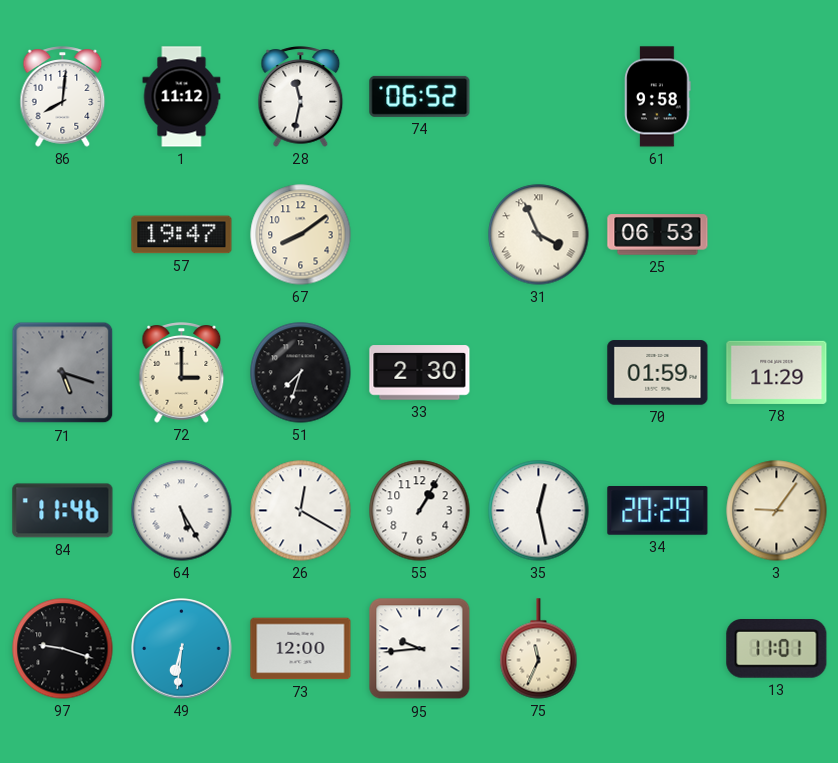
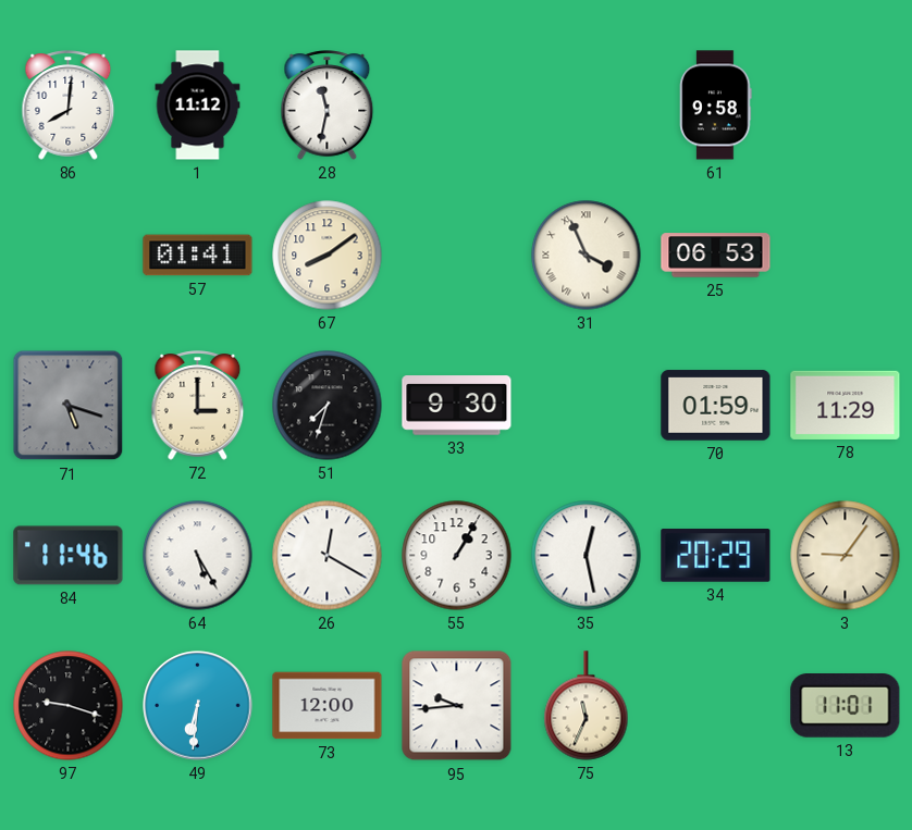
74: 06:52 -> none
57: 19:47 -> 01:41
33: 2:30 -> 9:30
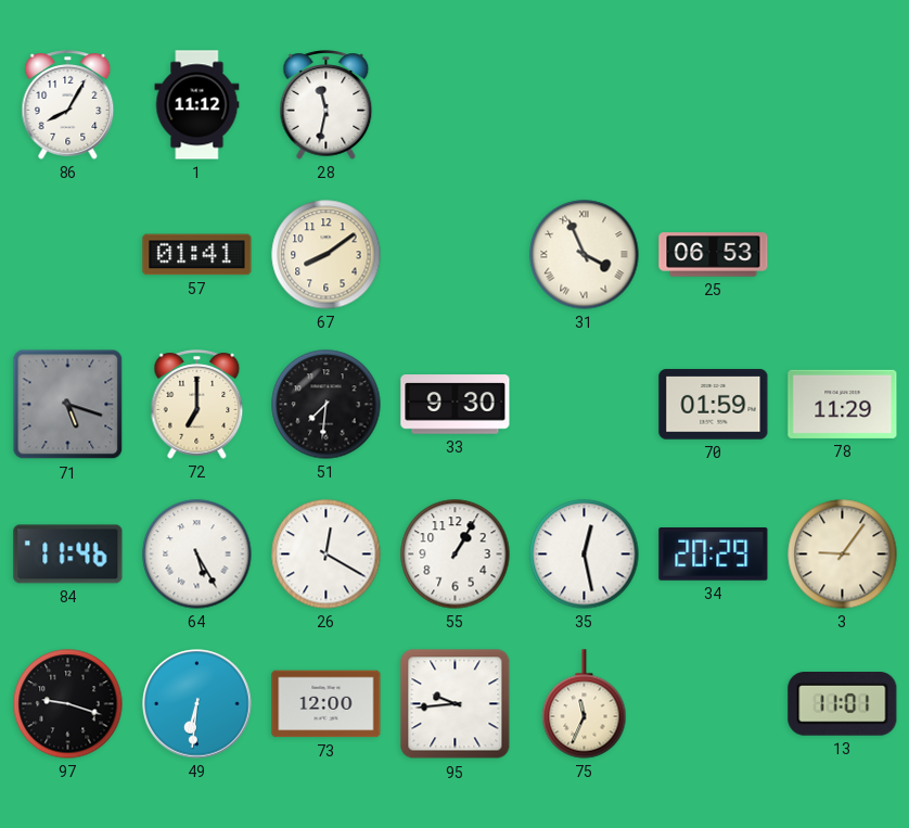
86: 8:01 -> 8:05
61: 9:58 -> none
72: 3:00 -> 7:00
51: 7:33 -> 7:31
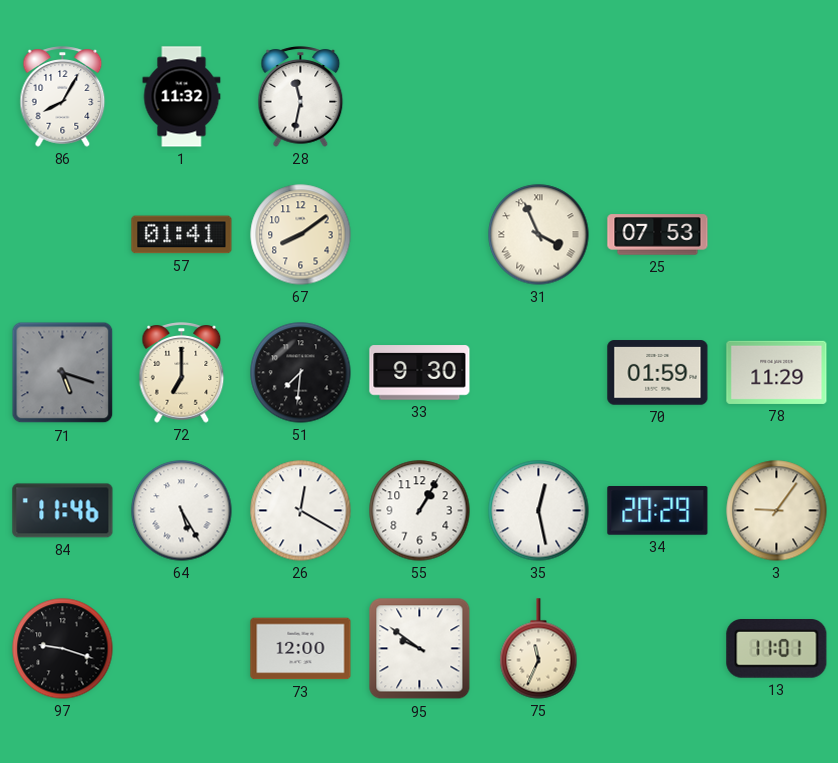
1: 11:12 -> 11:32
25: 06:53 -> 07:53
49: 6:31 -> none
95: 9:44 -> 9:51
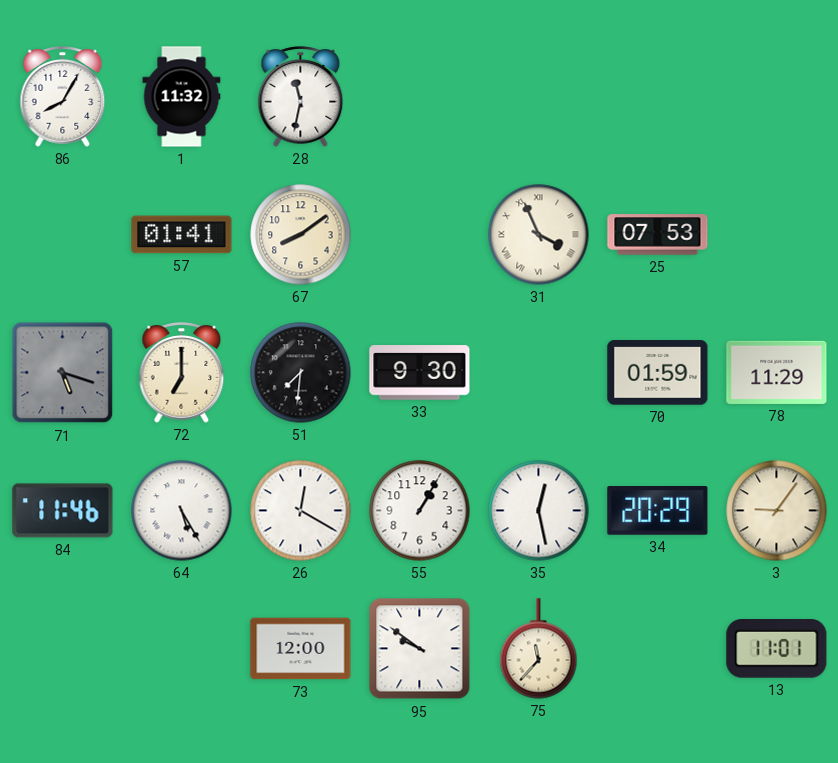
97: 9:18 -> none
75: 11:34 -> 11:37
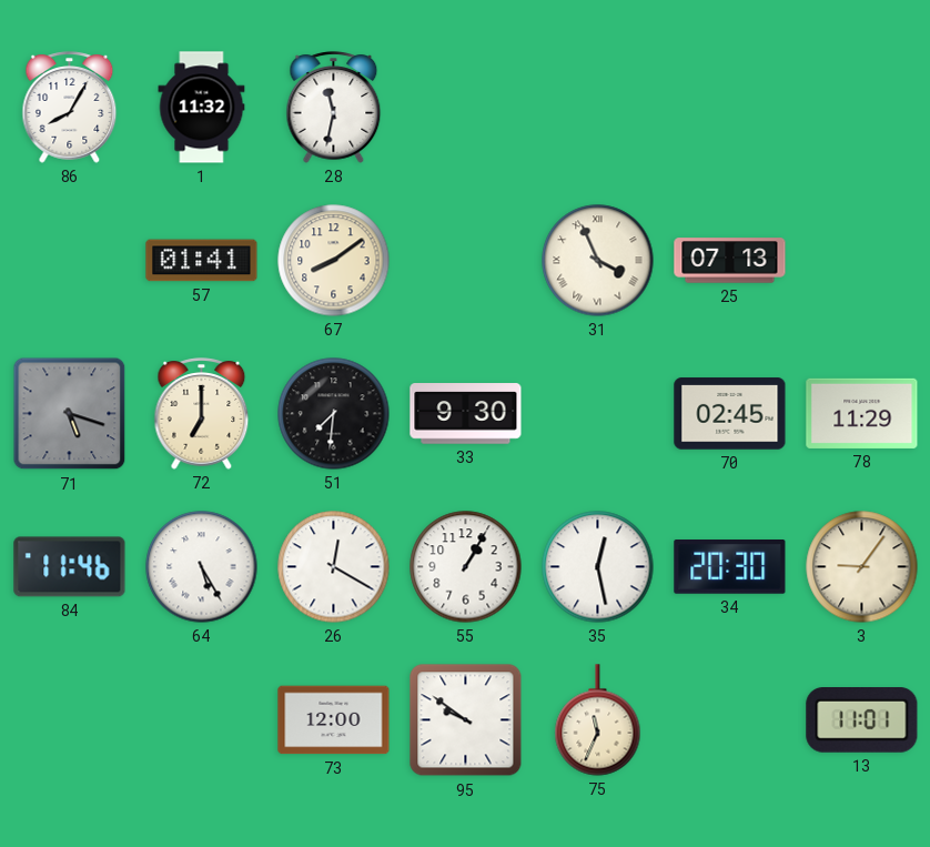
25: 07:53 -> 07:13
70: 01:59 -> 02:45
34: 20:29 -> 20:30
75: 11:37 -> 11:34
